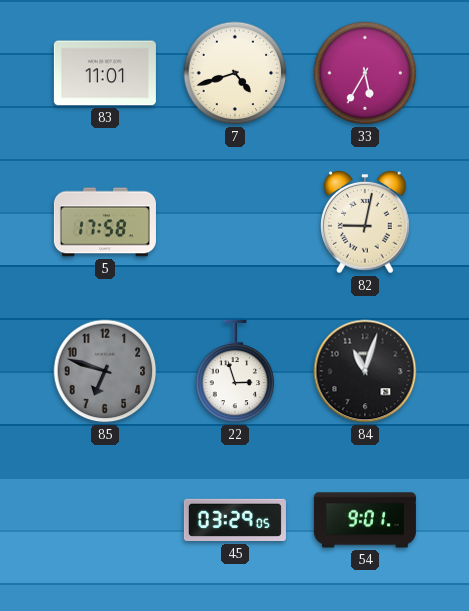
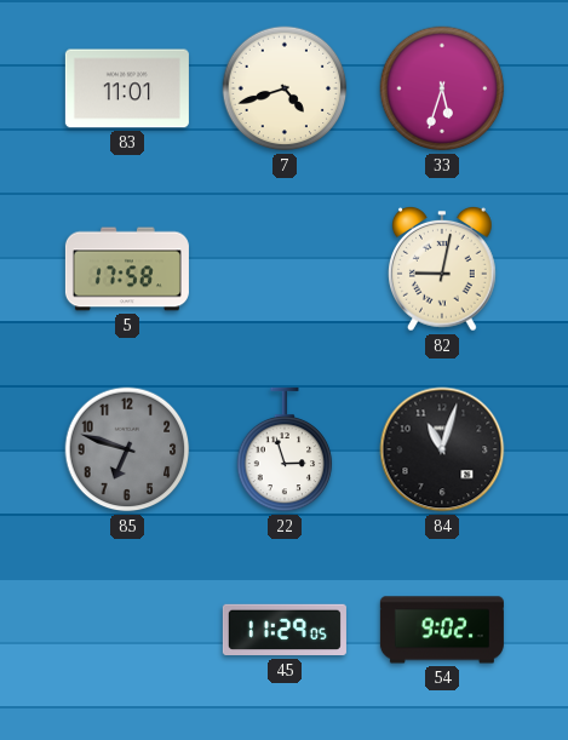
33: 5:35 -> 5:33
45: 03:29 -> 11:29
54: 9:01 -> 9:02
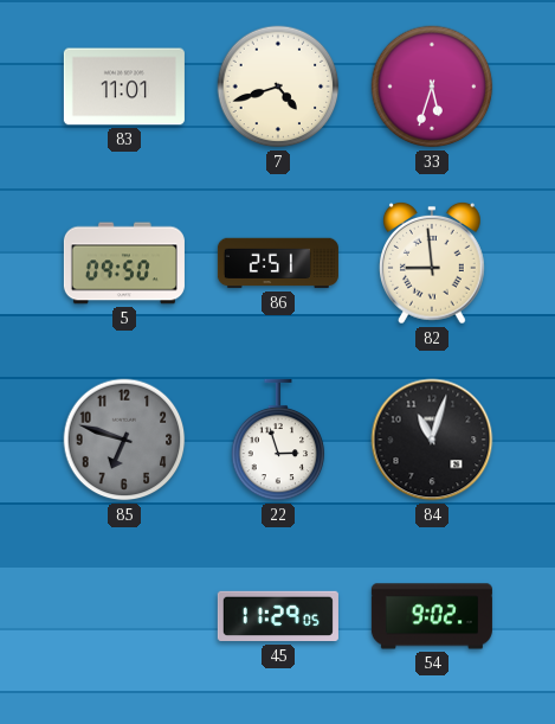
5: 17:58 -> 09:50
86: none -> 2:51
82: 9:02 -> 8:59
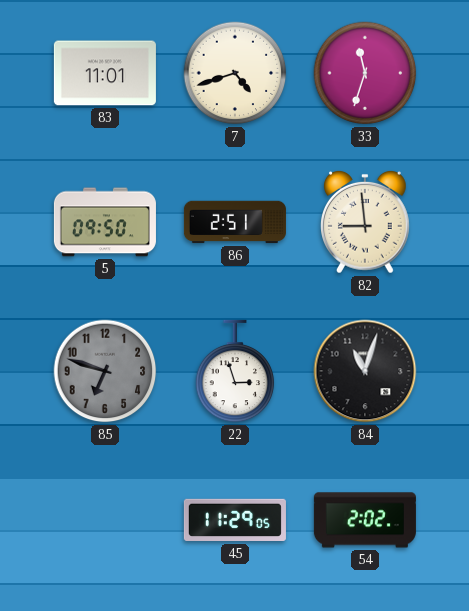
33: 5:33 -> 11:33
54: 9:02 -> 2:02
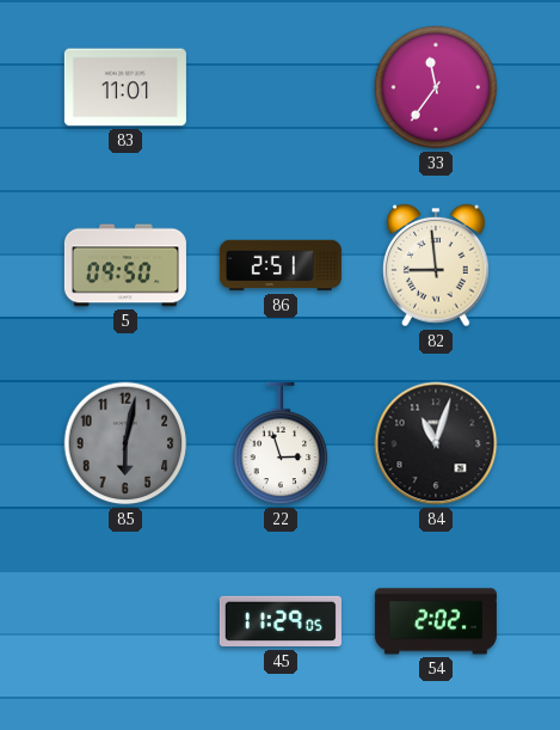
7: 4:42 -> none
33: 11:33 -> 11:36
85: 6:48 -> 6:02
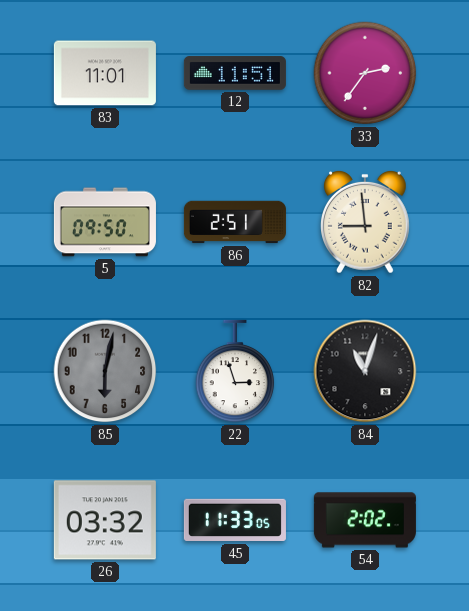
12: none -> 11:51
33: 11:36 -> 2:36
26: none -> 03:32
45: 11:29 -> 11:33
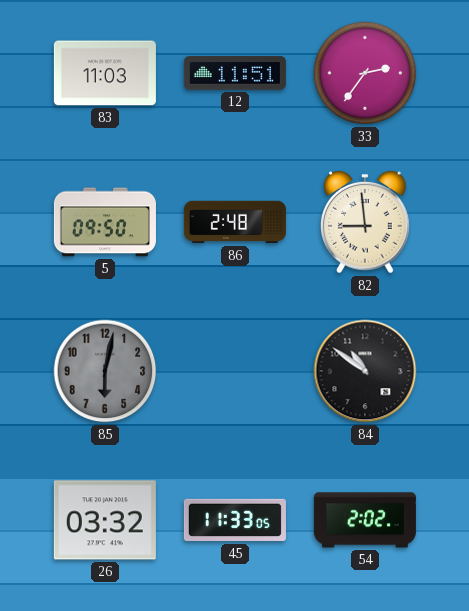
83: 11:01 -> 11:03
86: 2:51 -> 2:48
22: 2:57 -> none
84: 11:03 -> 10:51
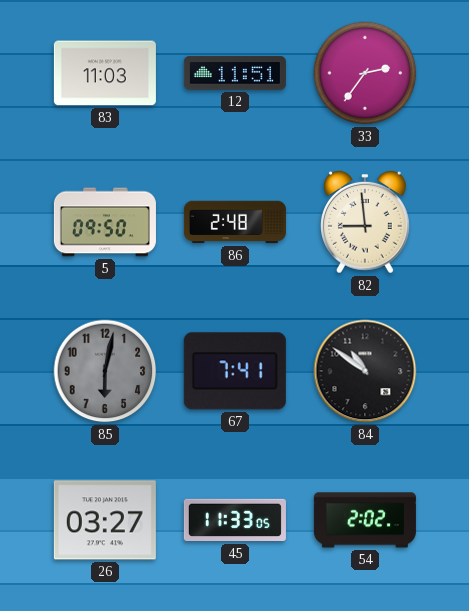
67: none -> 7:41
26: 03:32 -> 03:27
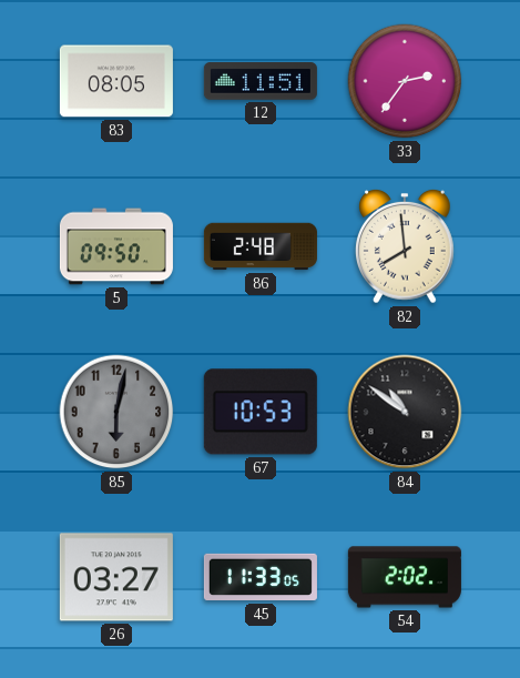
83: 11:03 -> 08:05
82: 8:59 -> 7:59
67: 7:41 -> 10:53
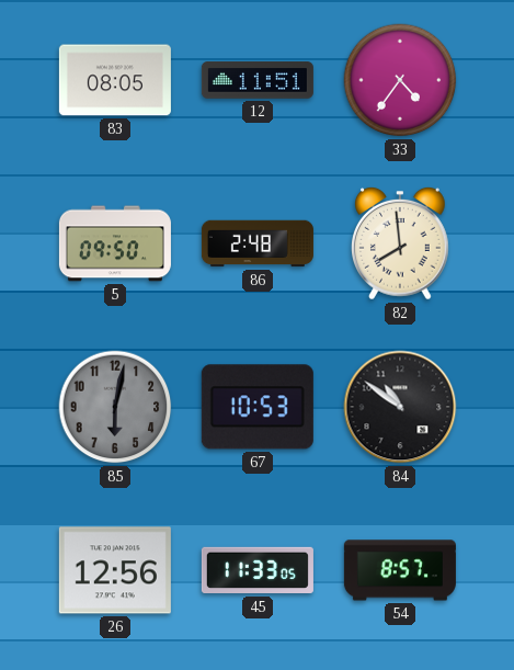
33: 2:36 -> 4:36
26: 03:27 -> 12:56
54: 2:02 -> 8:57
